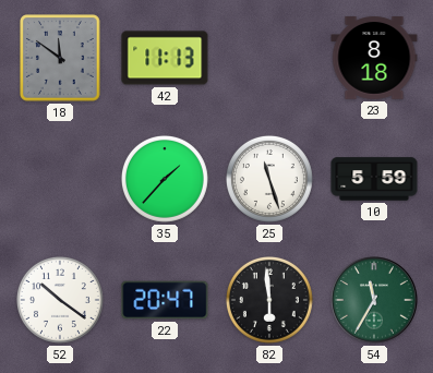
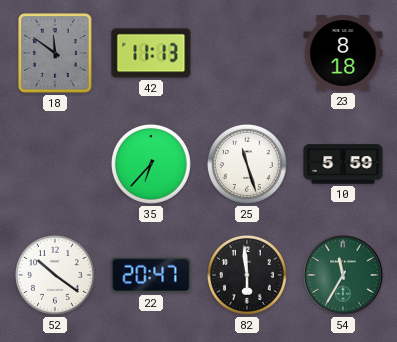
35: 1:37 -> 6:37
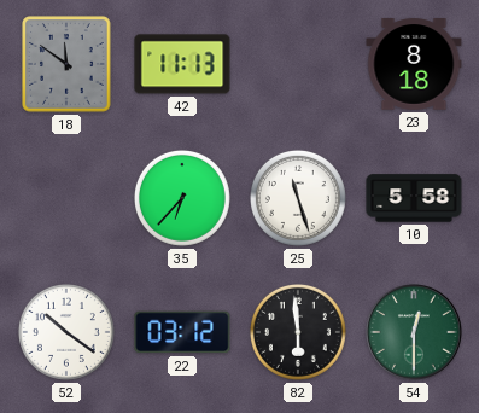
10: 5:59 -> 5:58
22: 20:47 -> 03:12
54: 11:35 -> 12:30
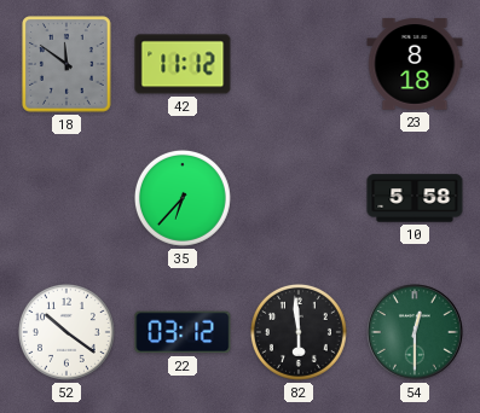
42: 11:13 -> 11:12
25: 11:27 -> none
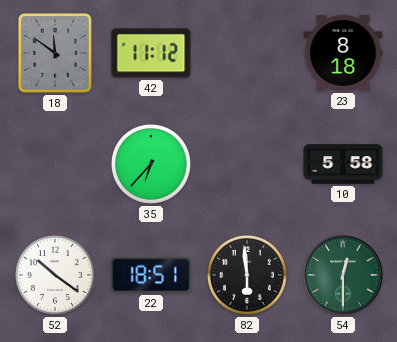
22: 03:12 -> 18:51
